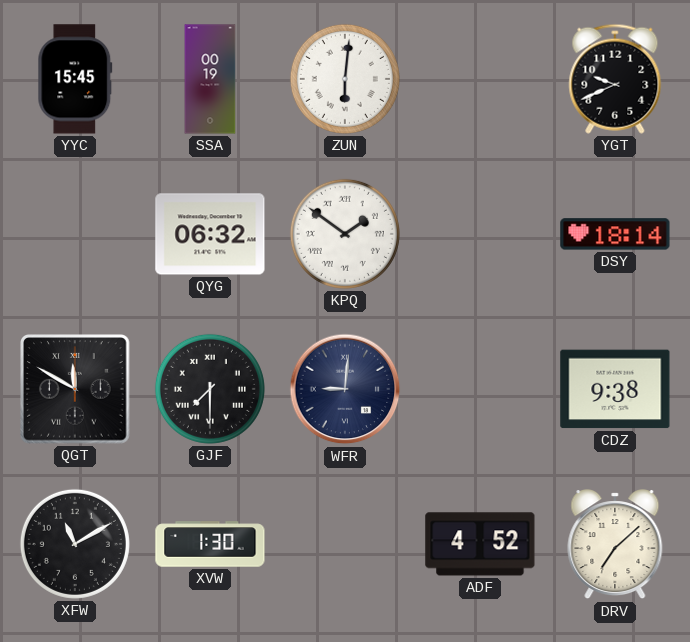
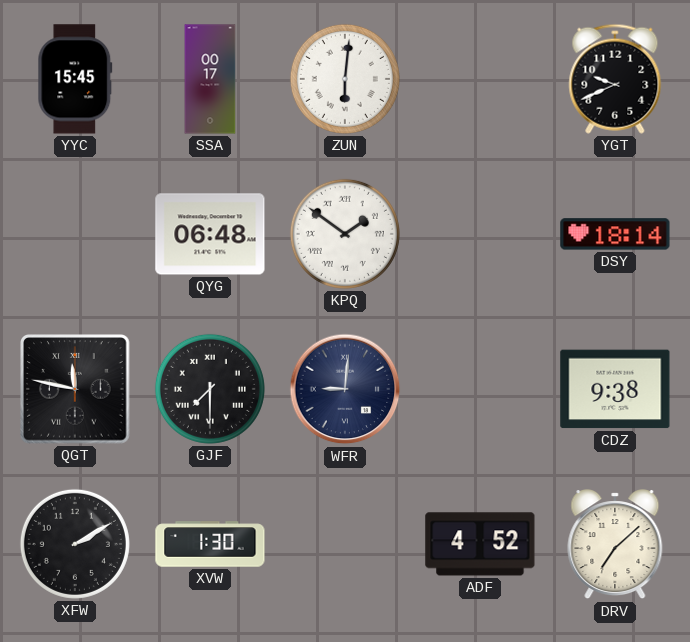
SSA: 00:19 -> 00:17
QYG: 06:32 -> 06:48
QGT: 11:50 -> 11:47
XFW: 11:10 -> 2:10
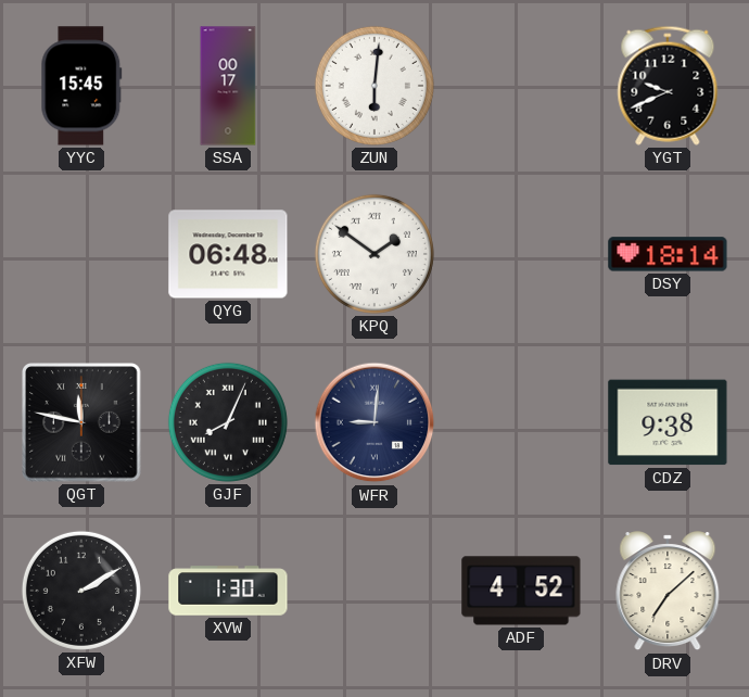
GJF: 7:30 -> 8:04
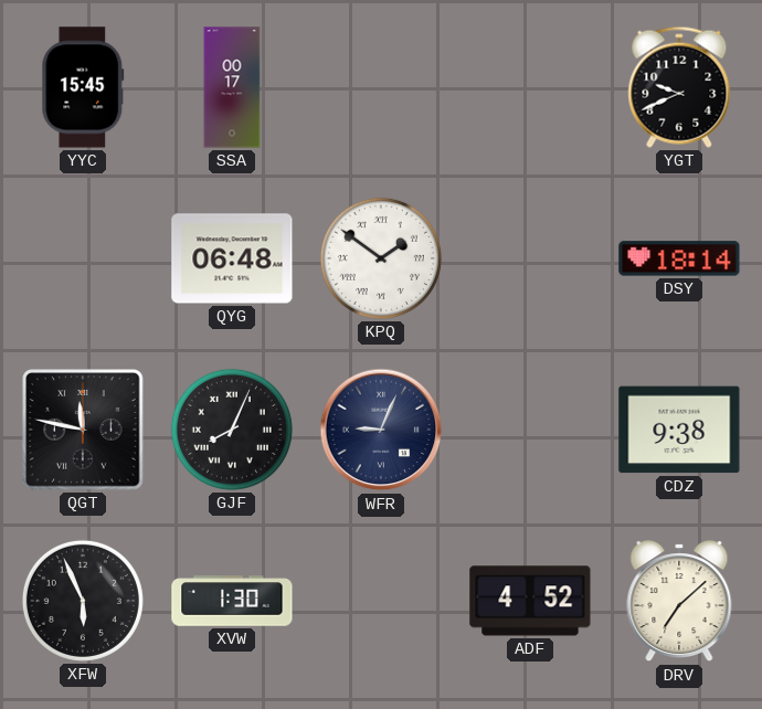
ZUN: 6:01 -> none
WFR: 9:01 -> 9:04
XFW: 2:10 -> 5:56
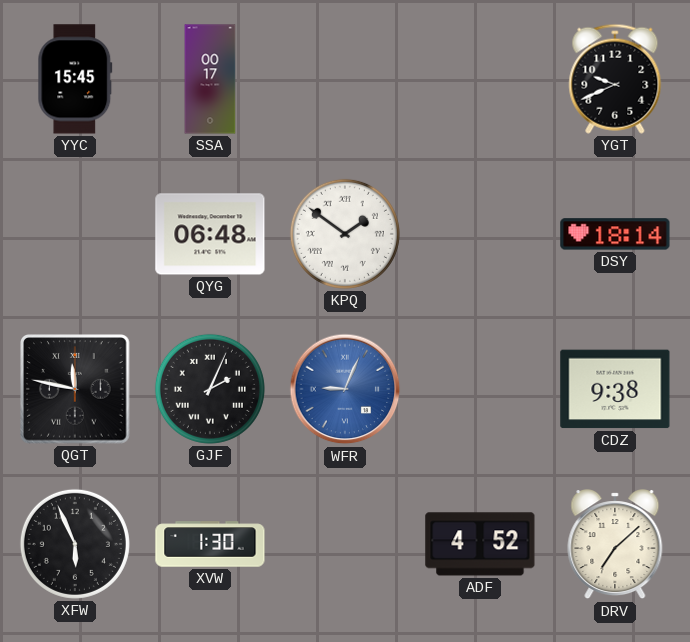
GJF: 8:04 -> 2:04
WFR dial: navy -> blue
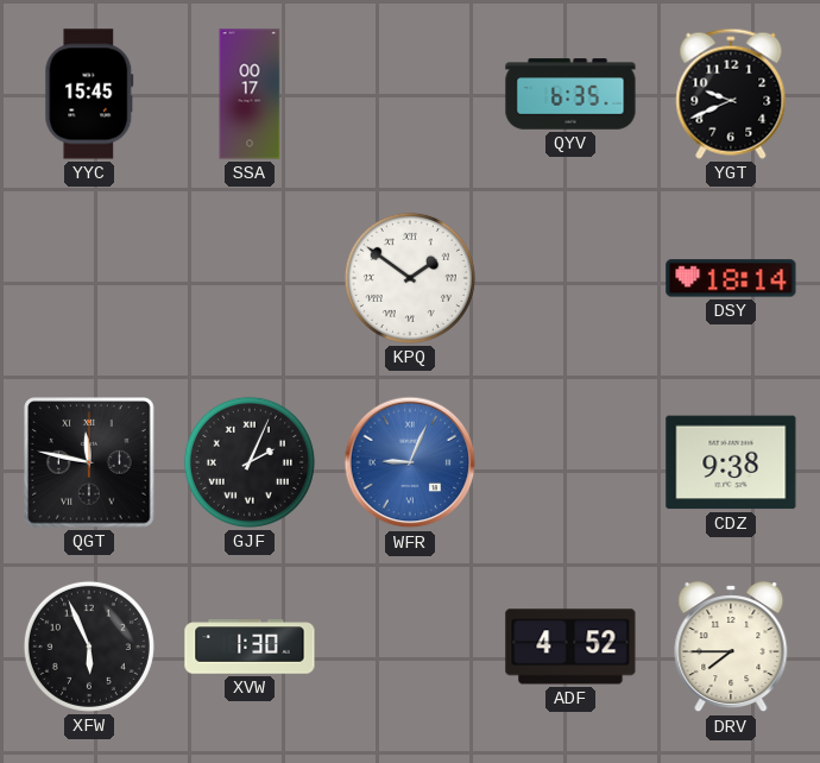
QYV: none -> 6:35
QYG: 06:48 -> none
DRV: 7:08 -> 7:45
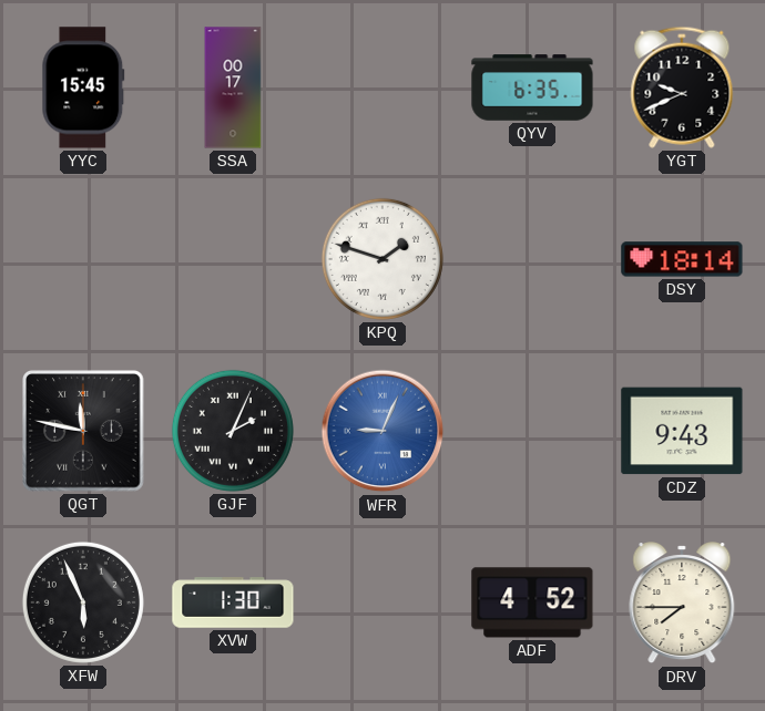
KPQ: 1:51 -> 1:48
CDZ: 9:38 -> 9:43
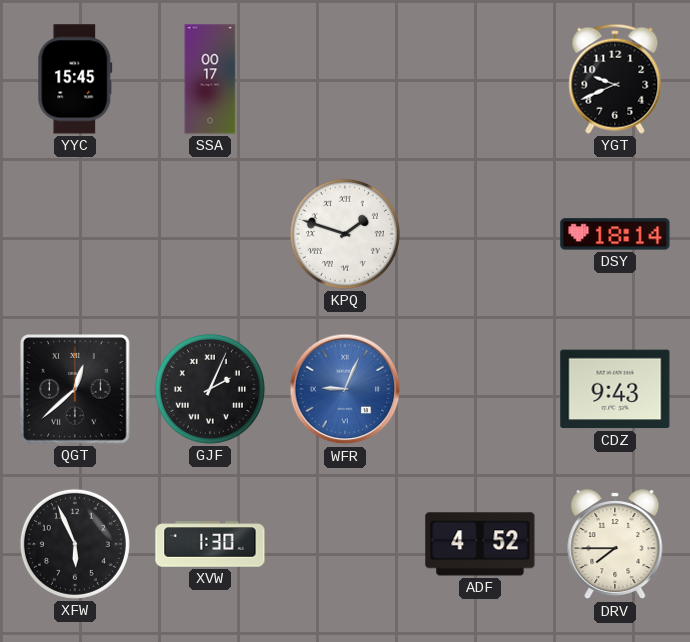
QYV: 6:35 -> none
QGT: 11:47 -> 12:38
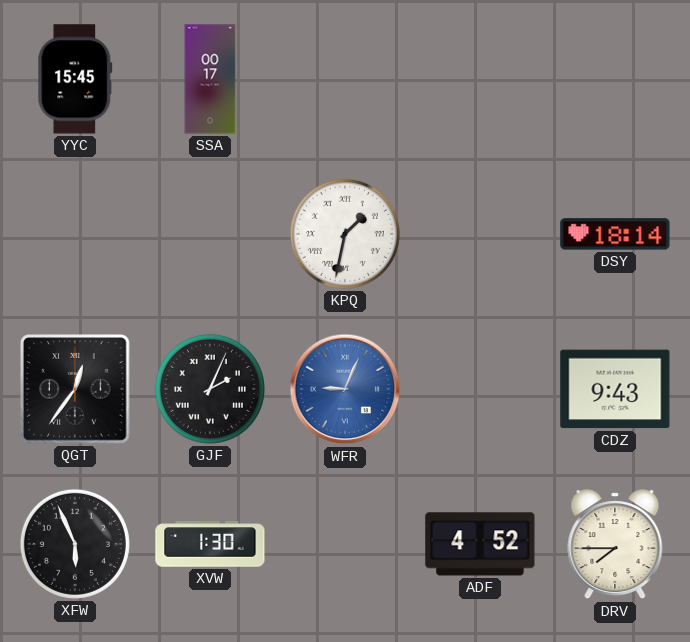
YGT: 9:41 -> none
KPQ: 1:48 -> 1:32
QGT: 12:38 -> 12:36
